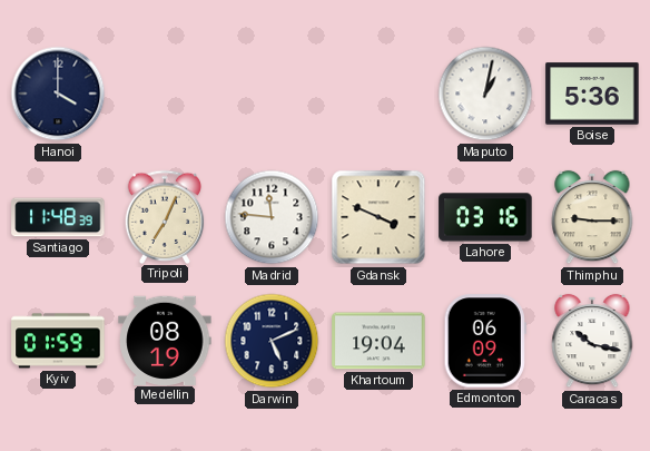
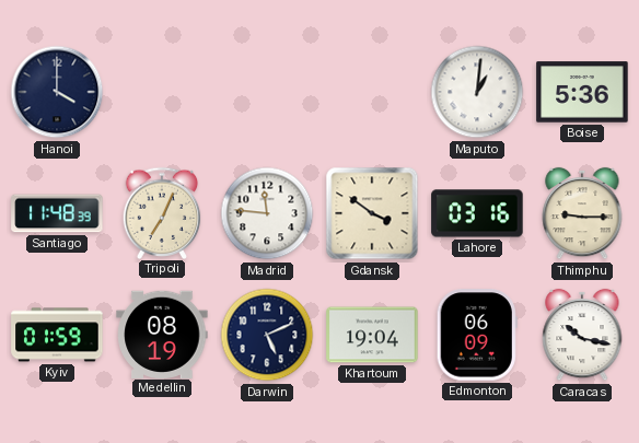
Maputo: 1:02 -> 1:01
Gdansk: 3:49 -> 3:51
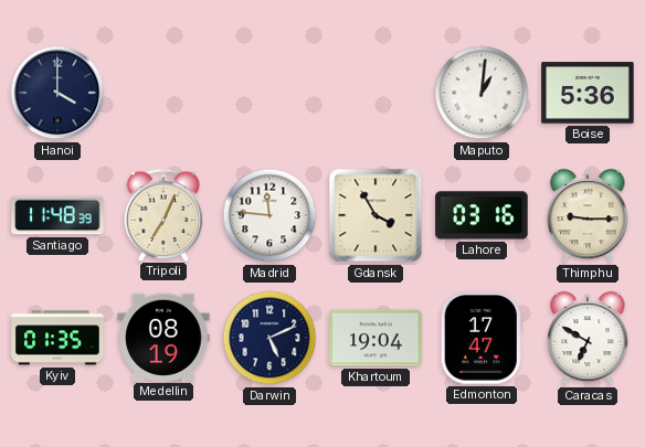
Gdansk: 3:51 -> 3:55
Kyiv: 01:59 -> 01:35
Edmonton: 06:09 -> 17:47
Caracas: 10:17 -> 6:50
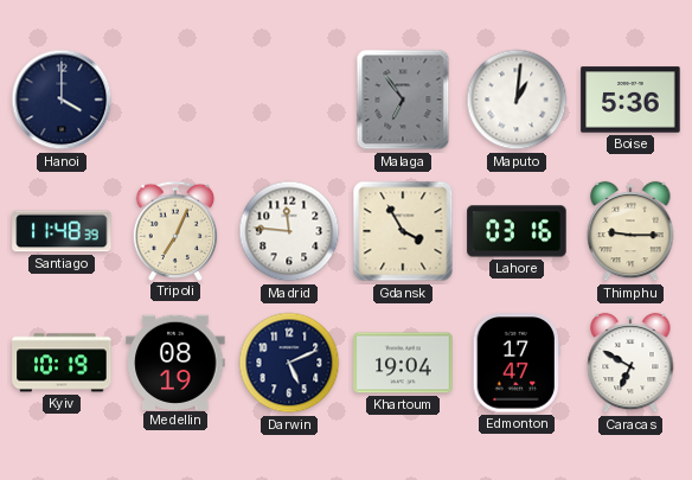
Malaga: none -> 6:54
Kyiv: 01:35 -> 10:19
